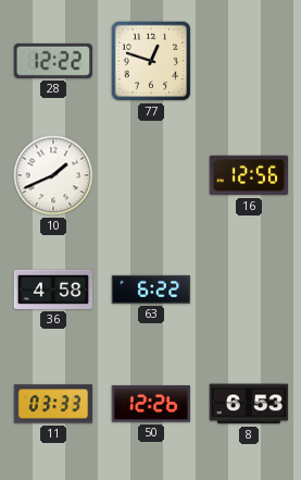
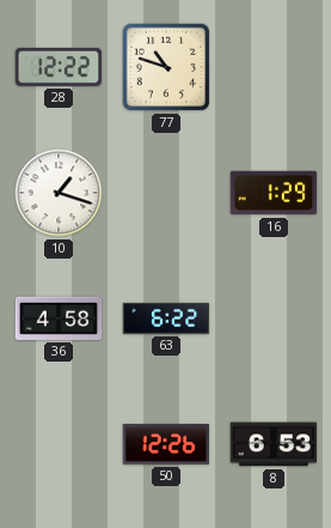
77: 12:48 -> 10:48
10: 1:41 -> 1:18
16: 12:56 -> 1:29
11: 03:33 -> none
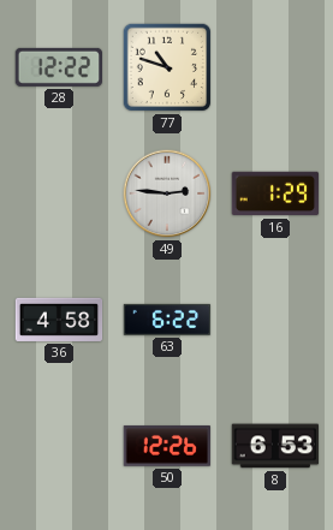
10: 1:18 -> none
49: none -> 2:46
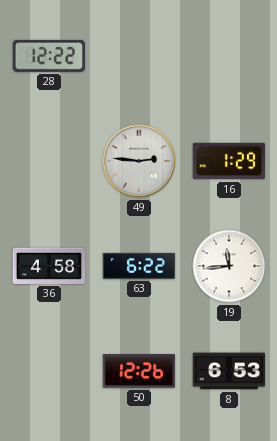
77: 10:48 -> none
19: none -> 11:44
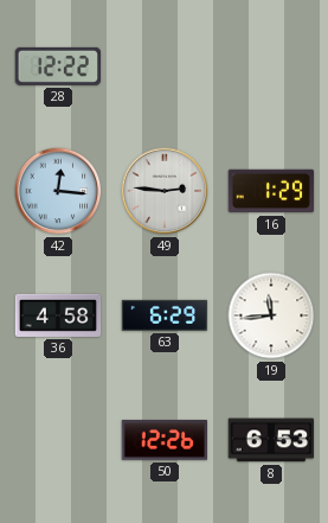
42: none -> 12:16
63: 6:22 -> 6:29
